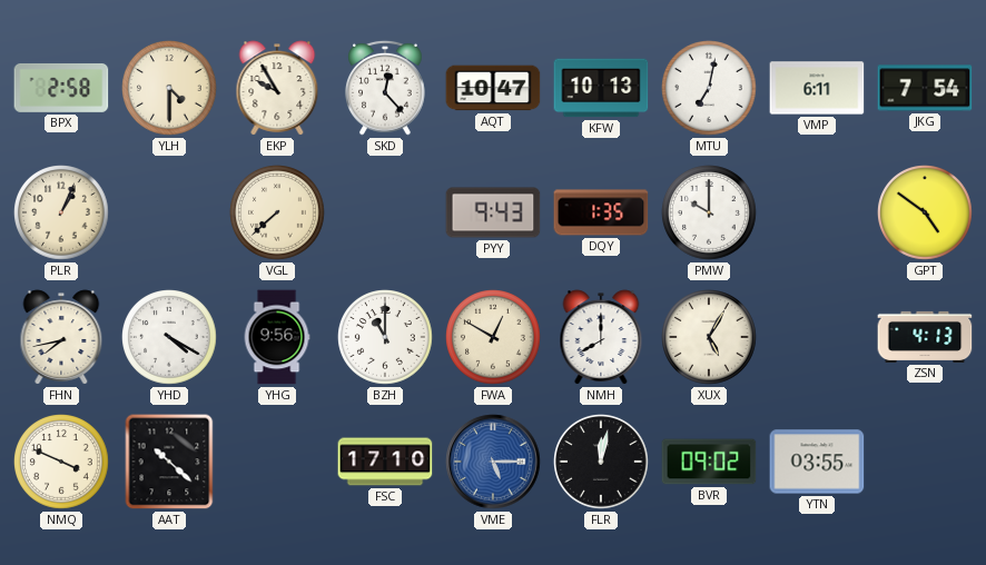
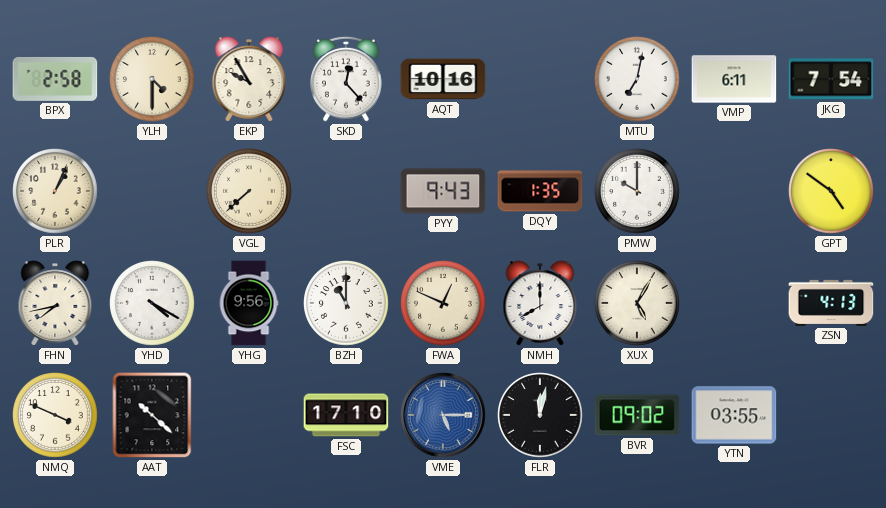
AQT: 10:47 -> 10:16
KFW: 10:13 -> none
FWA: 12:50 -> 12:49
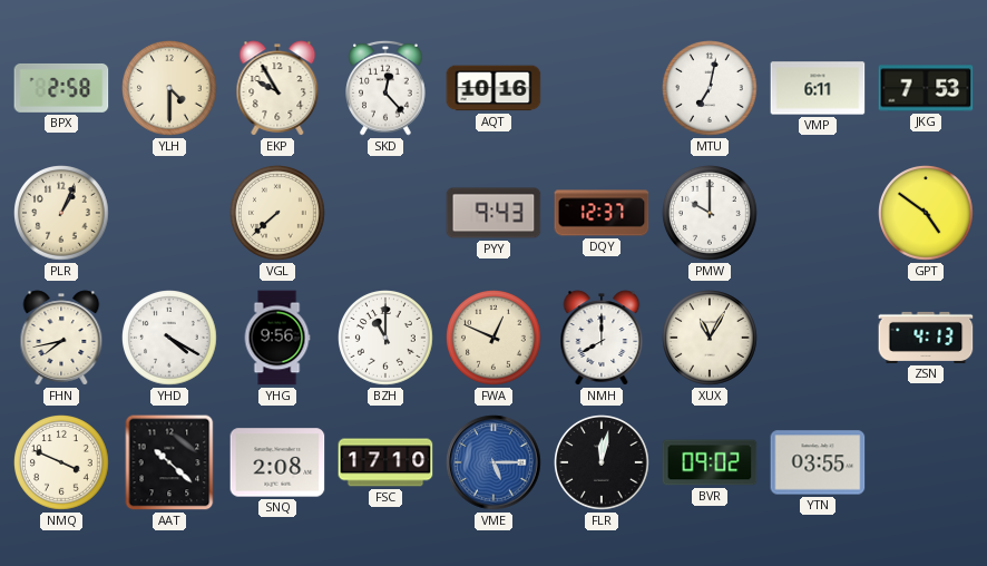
JKG: 7:54 -> 7:53
DQY: 1:35 -> 12:37
XUX: 5:05 -> 11:05
SNQ: none -> 2:08
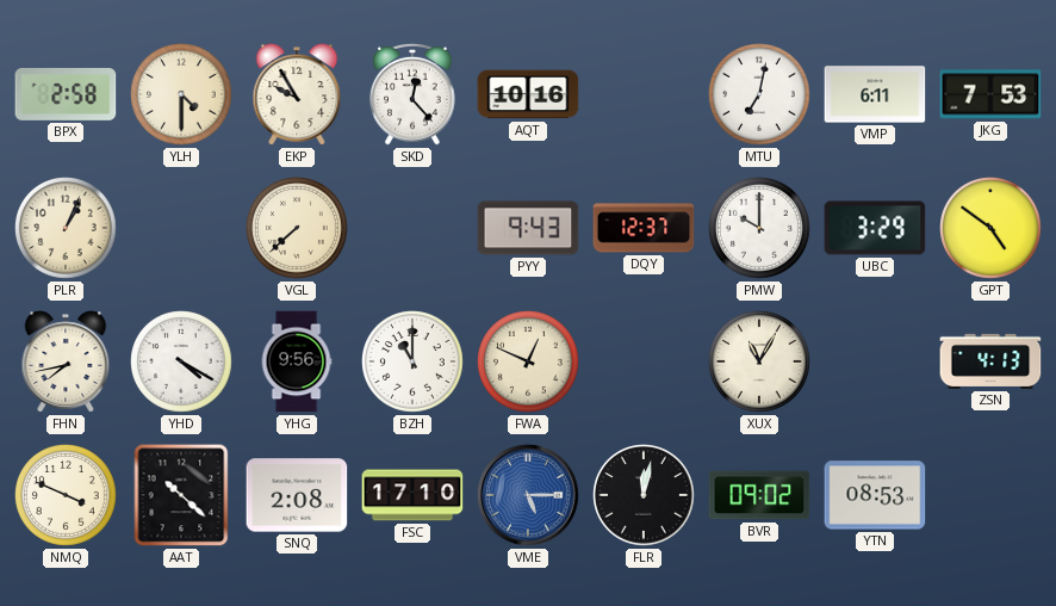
UBC: none -> 3:29
NMH: 8:00 -> none
YTN: 03:55 -> 08:53
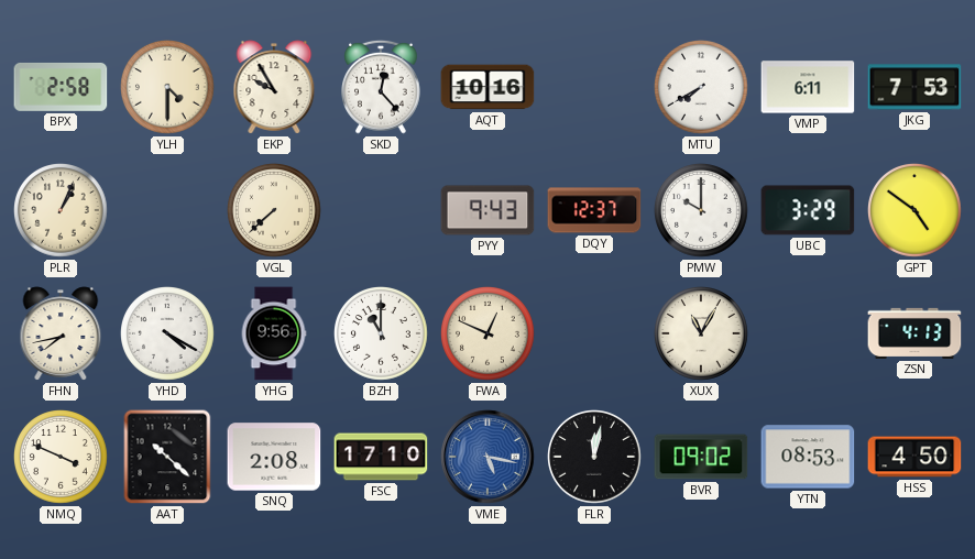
MTU: 7:02 -> 7:40
VME: 5:15 -> 5:17
HSS: none -> 4:50
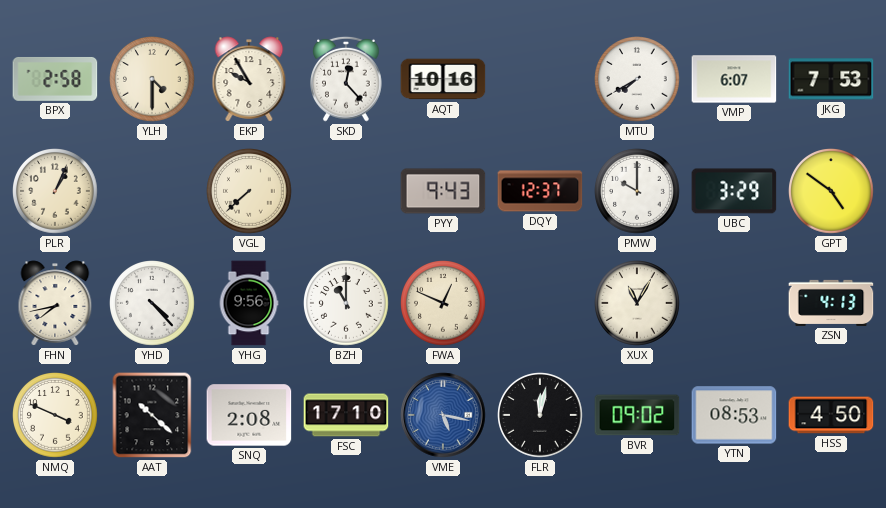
VMP: 6:11 -> 6:07
YHD: 4:20 -> 4:23
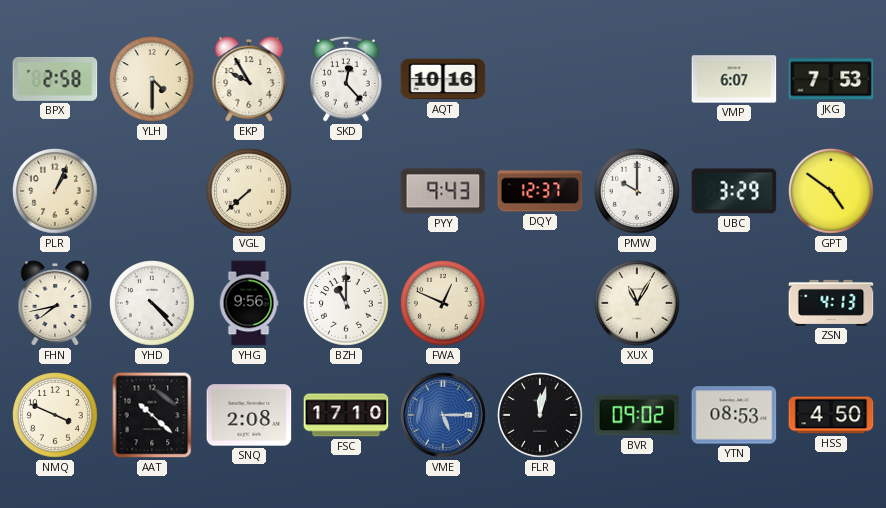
MTU: 7:40 -> none
VME: 5:17 -> 5:15
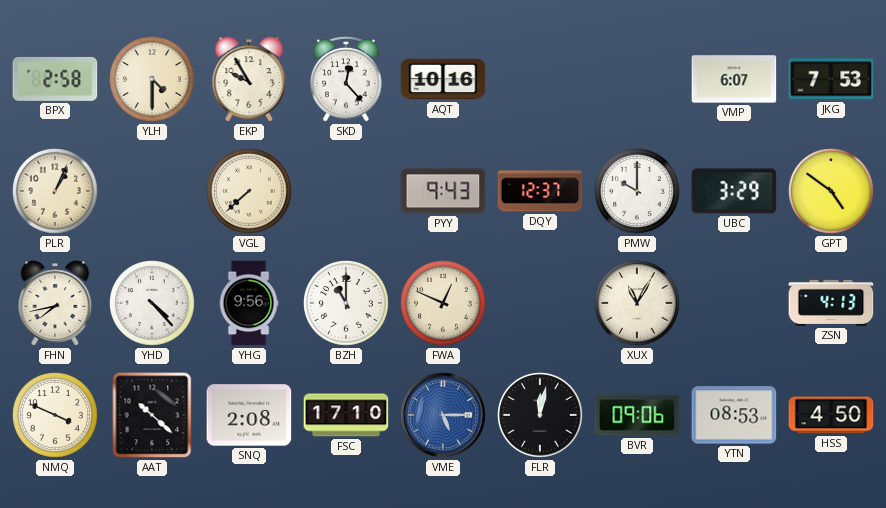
BVR: 09:02 -> 09:06
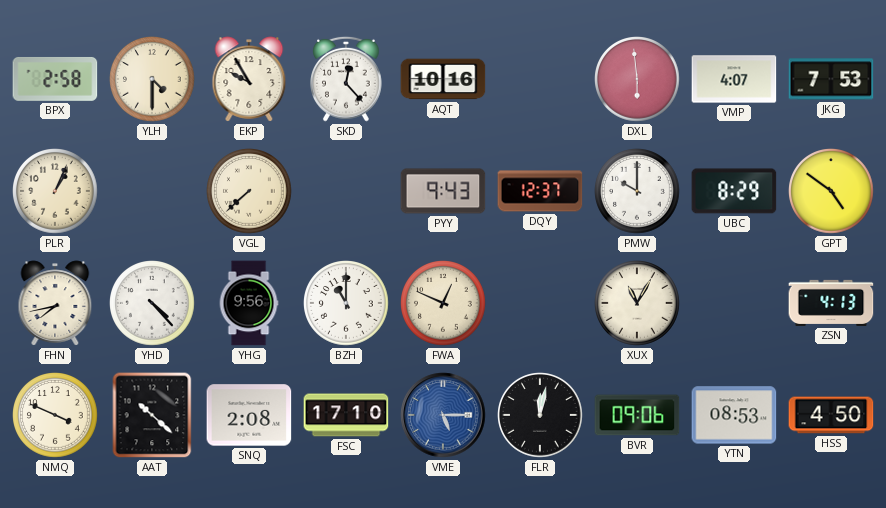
DXL: none -> 5:59
VMP: 6:07 -> 4:07
UBC: 3:29 -> 8:29
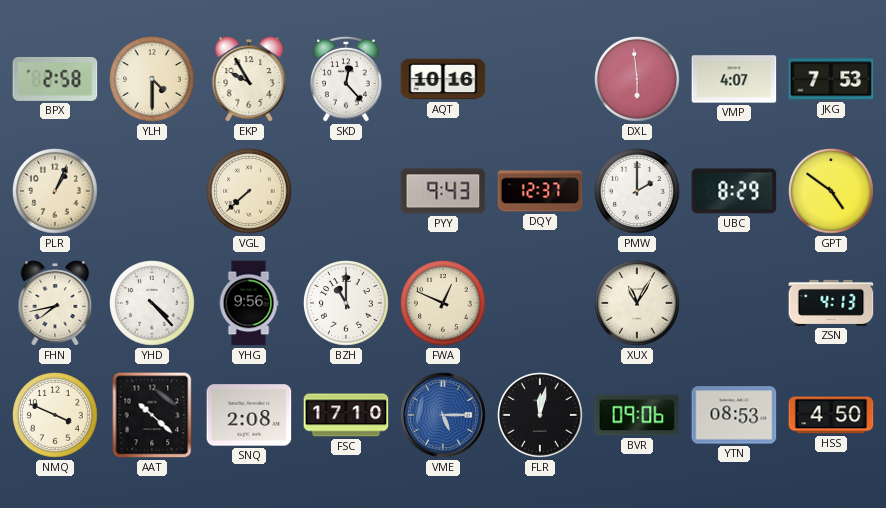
PMW: 10:00 -> 2:00
